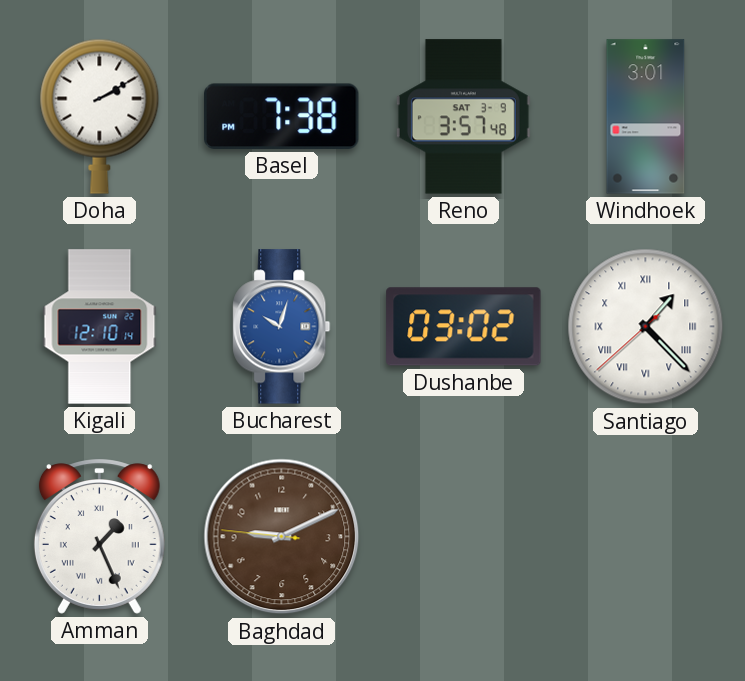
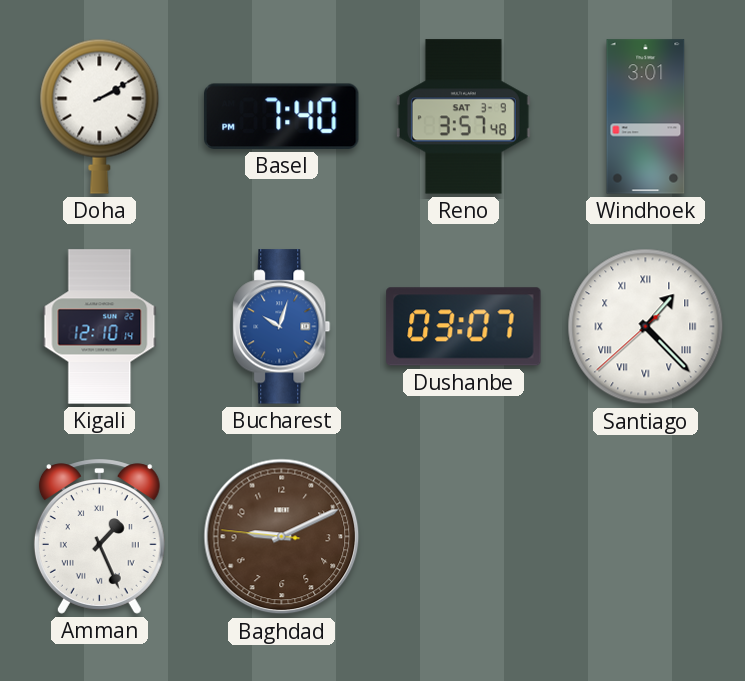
Basel: 7:38 -> 7:40
Dushanbe: 03:02 -> 03:07
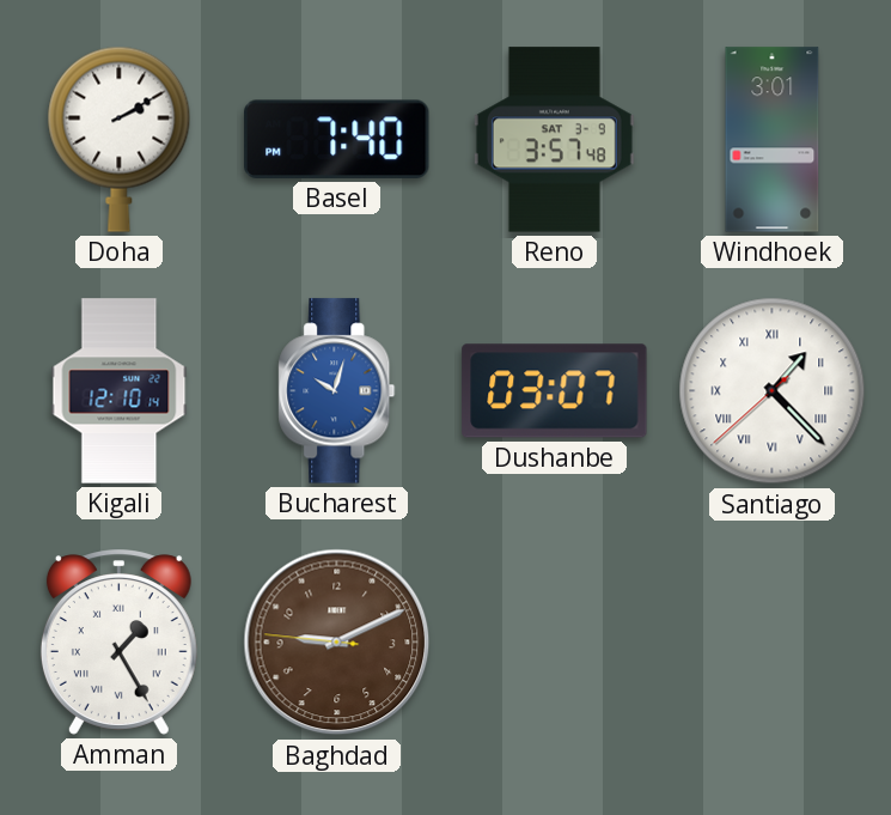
Amman: 1:26 -> 1:25
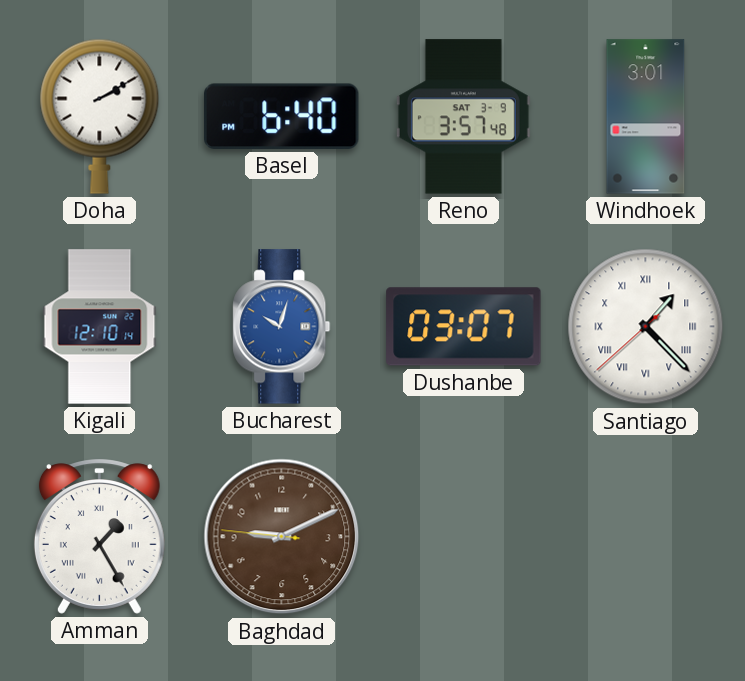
Basel: 7:40 -> 6:40
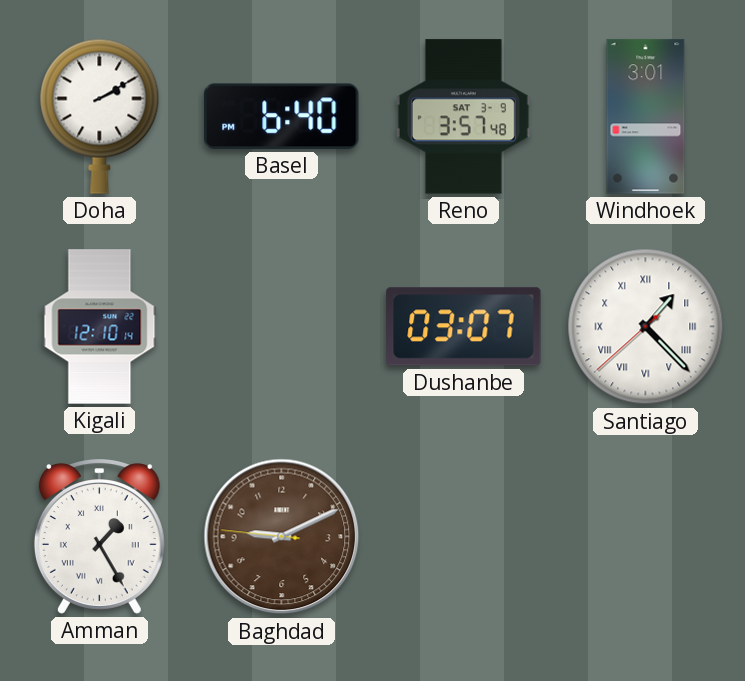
Bucharest: 10:03 -> none
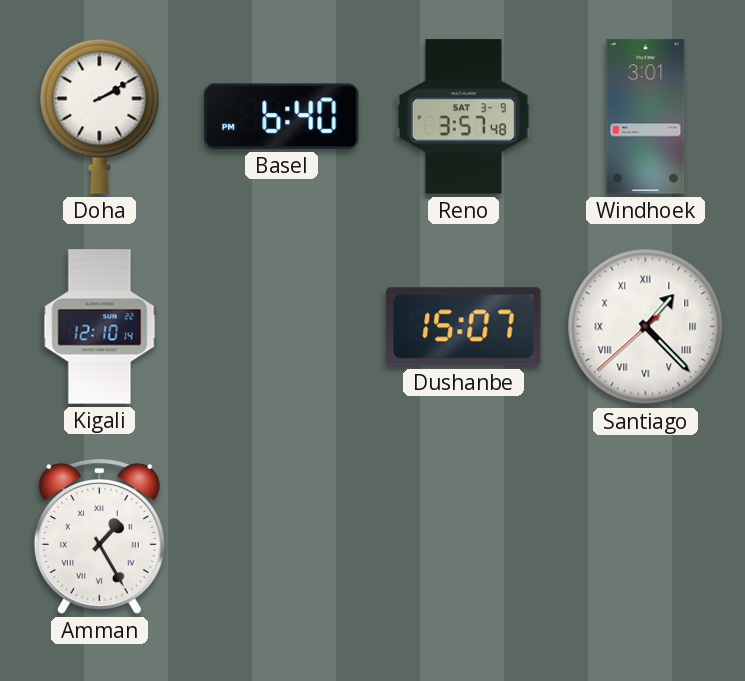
Dushanbe: 03:07 -> 15:07
Baghdad: 9:10 -> none
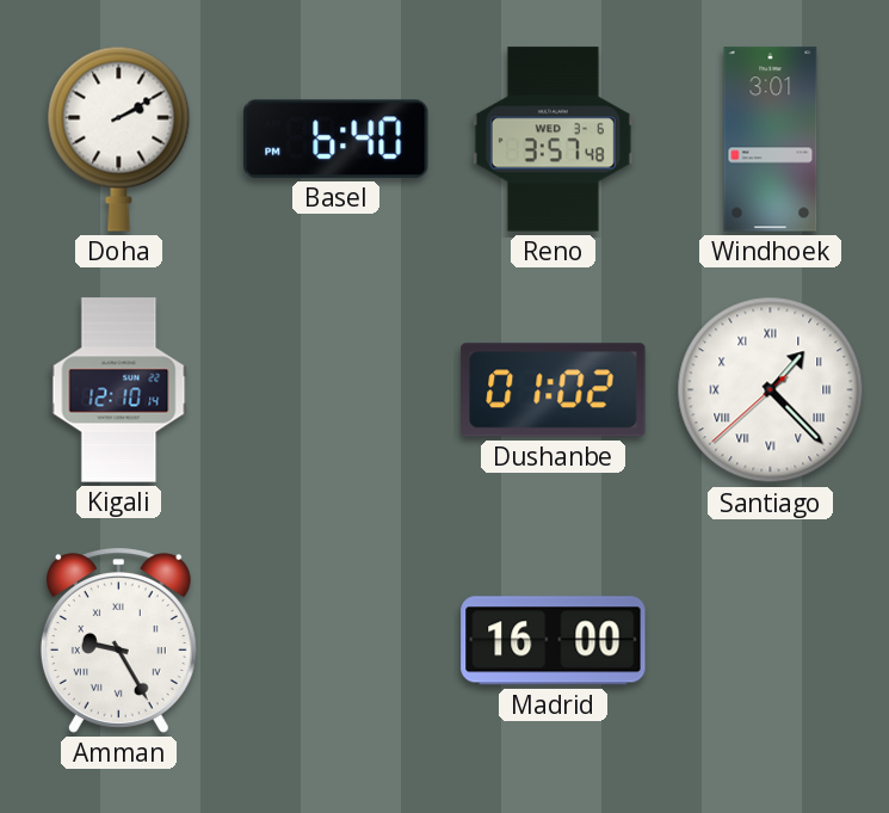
Reno date: SAT 3-9 -> WED 3-6
Dushanbe: 15:07 -> 01:02
Amman: 1:25 -> 9:25
Madrid: none -> 16:00
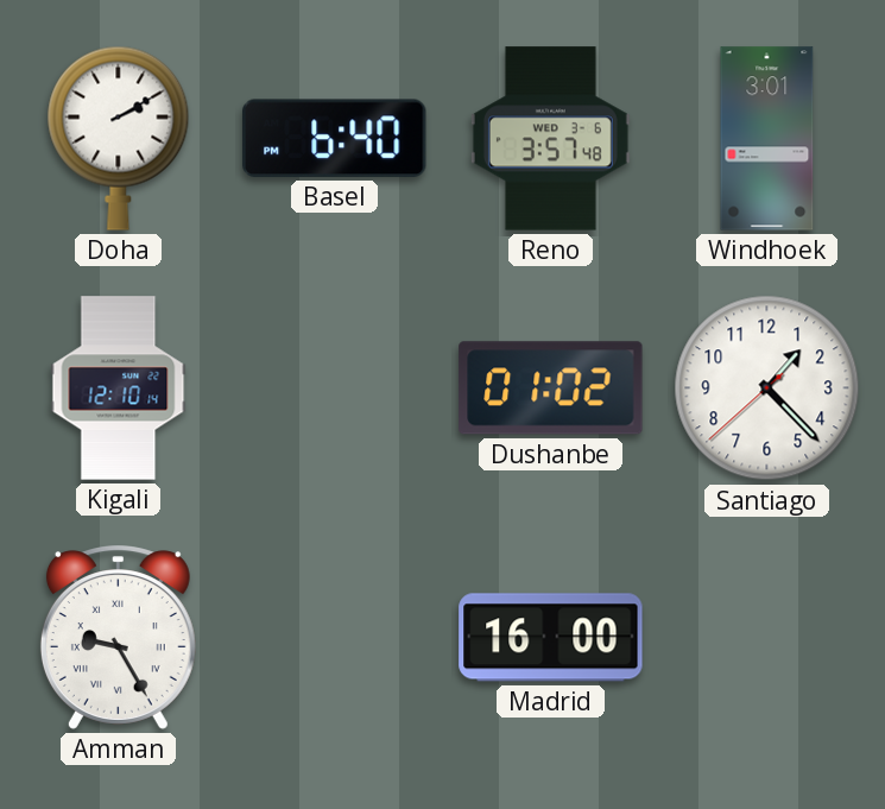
Santiago numerals: Roman -> Arabic
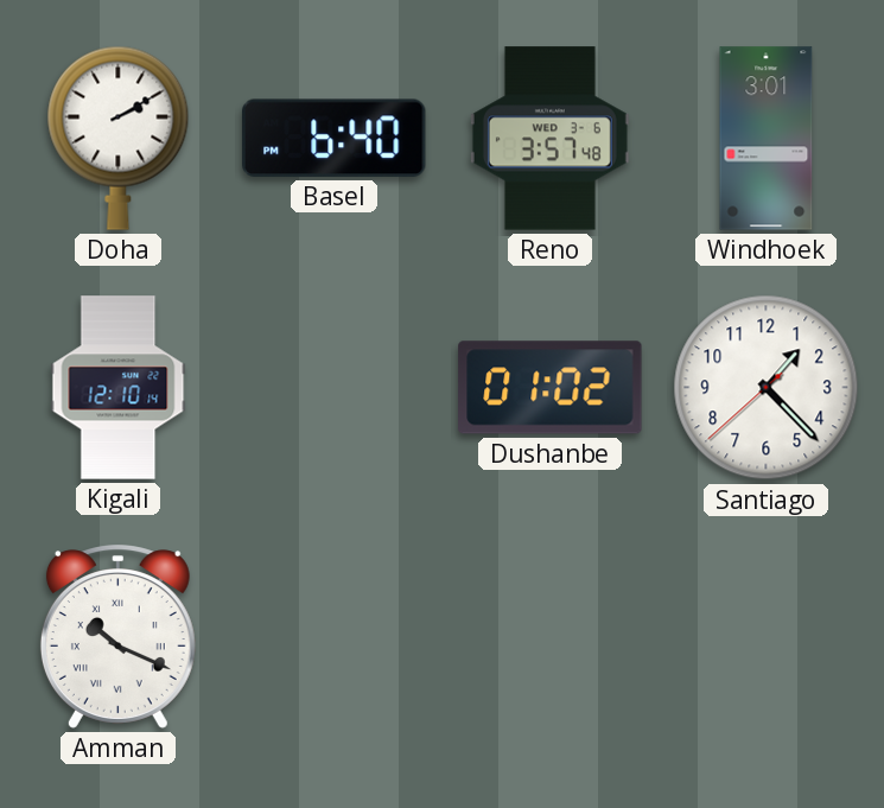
Amman: 9:25 -> 10:19
Madrid: 16:00 -> none
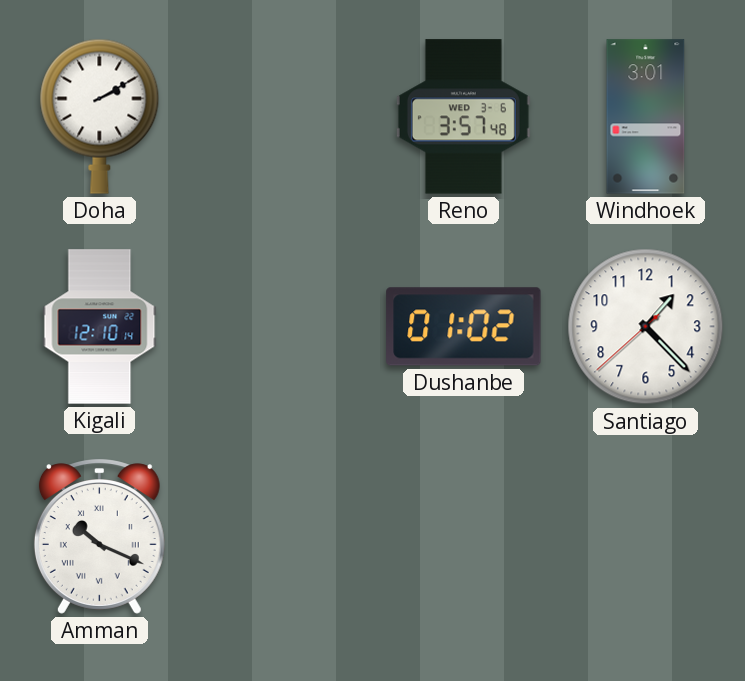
Basel: 6:40 -> none
